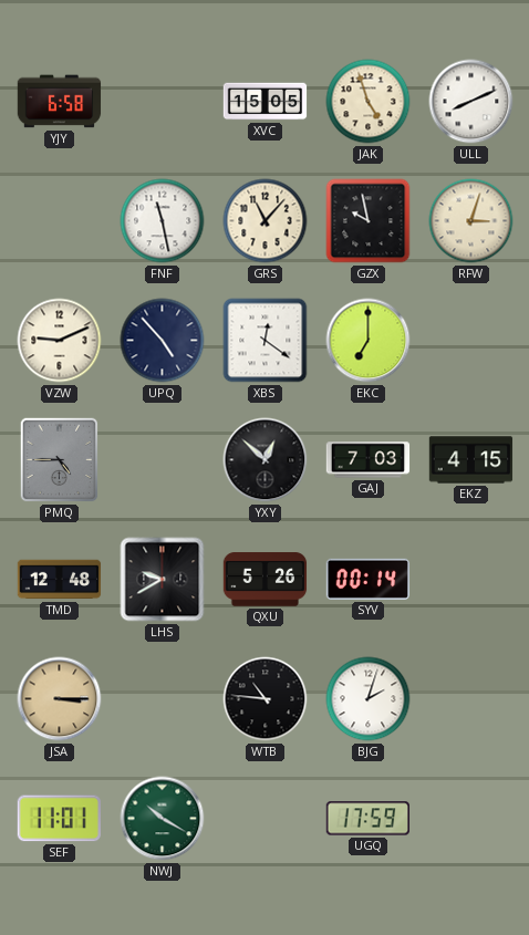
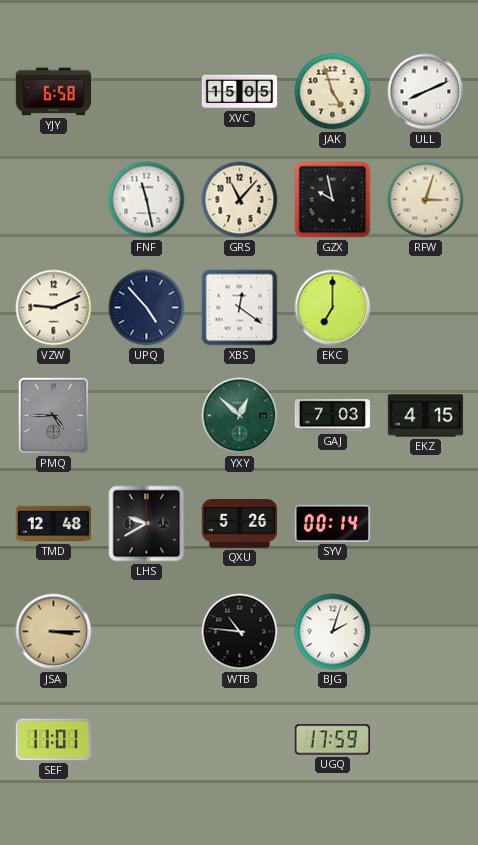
YXY dial: black -> green
NWJ: 10:20 -> none
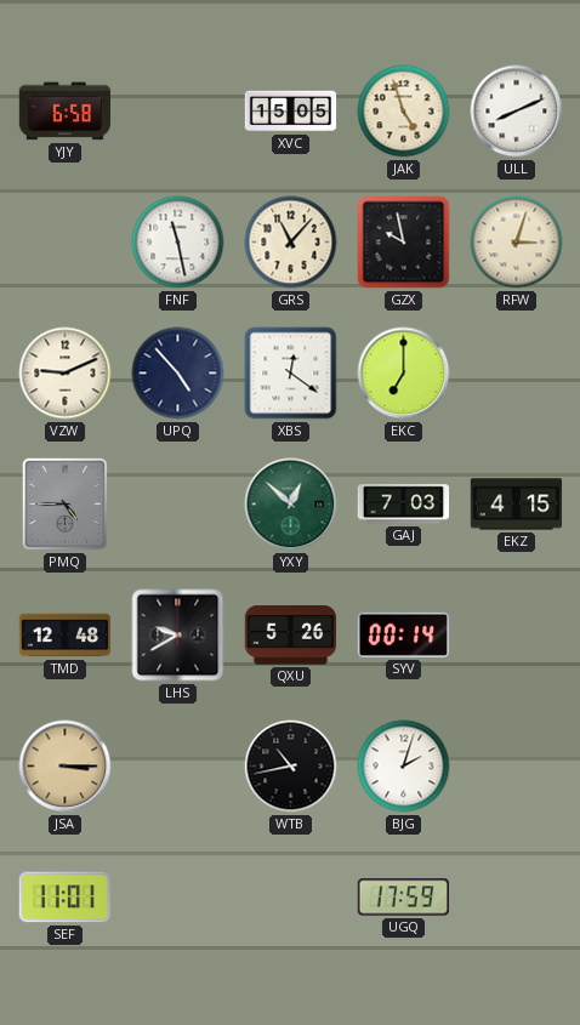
WTB: 10:46 -> 10:43
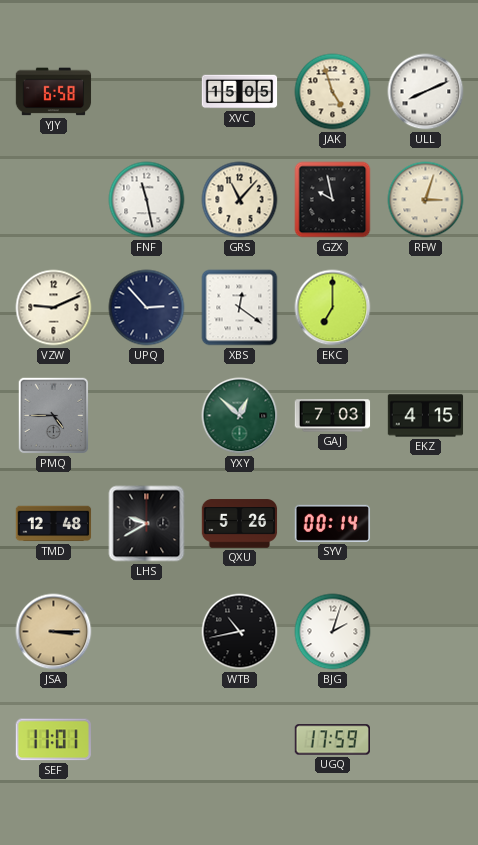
UPQ: 4:53 -> 2:53
